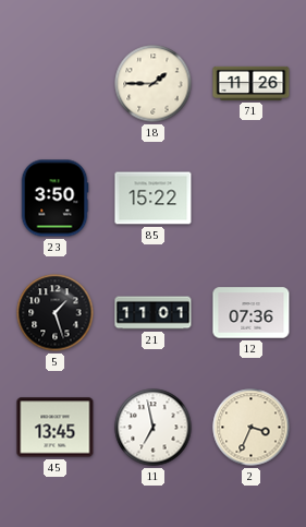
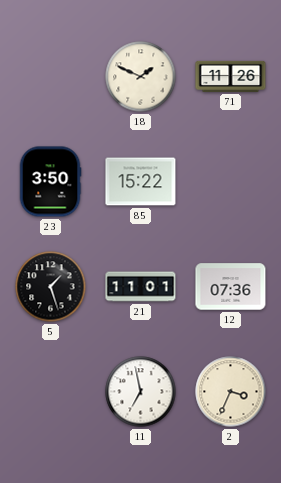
18: 1:45 -> 1:49
45: 13:45 -> none
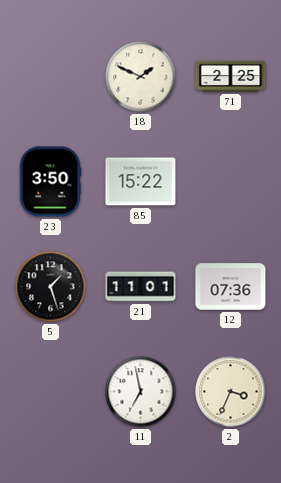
71: 11:26 -> 2:25
